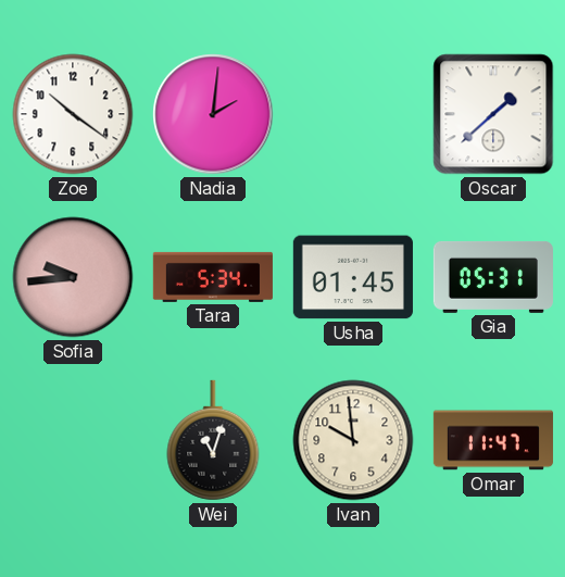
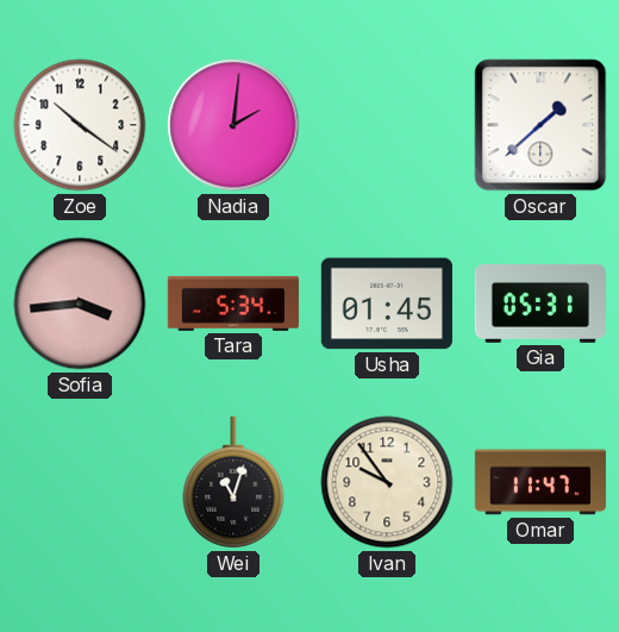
Sofia: 9:44 -> 3:44
Ivan: 9:59 -> 9:54
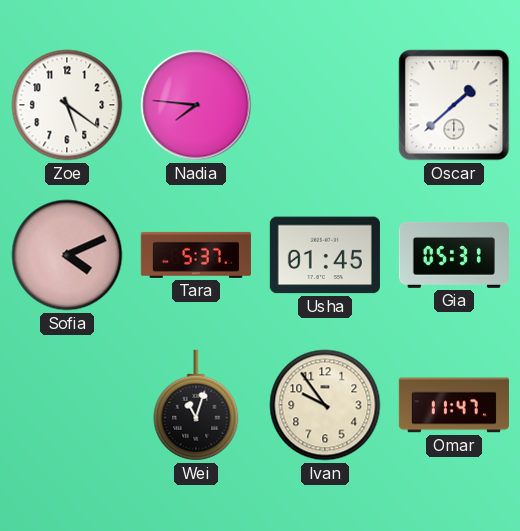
Zoe: 10:21 -> 5:21
Nadia: 2:01 -> 7:46
Sofia: 3:44 -> 4:11
Tara: 5:34 -> 5:37
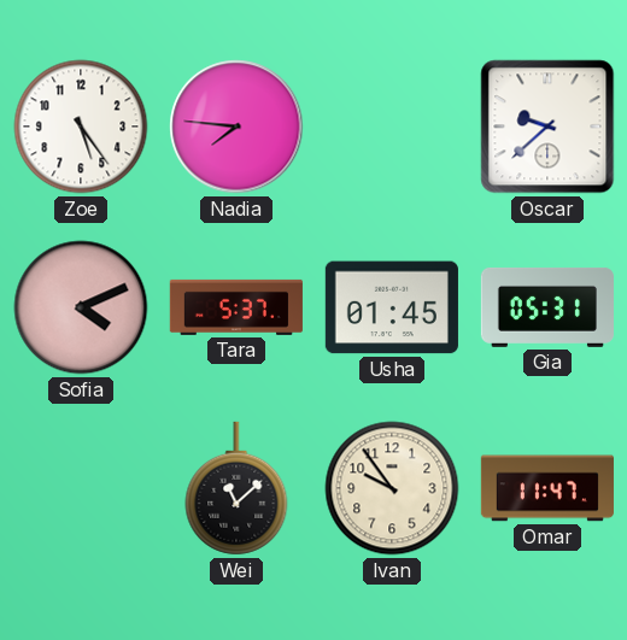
Zoe: 5:21 -> 5:24
Oscar: 1:38 -> 9:38
Wei: 11:03 -> 11:08
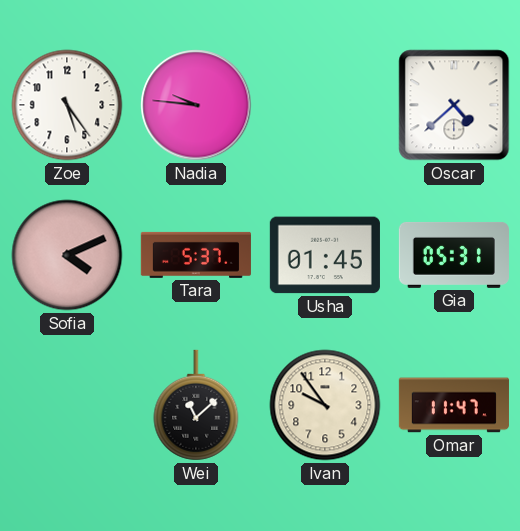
Nadia: 7:46 -> 9:46
Oscar: 9:38 -> 4:38
